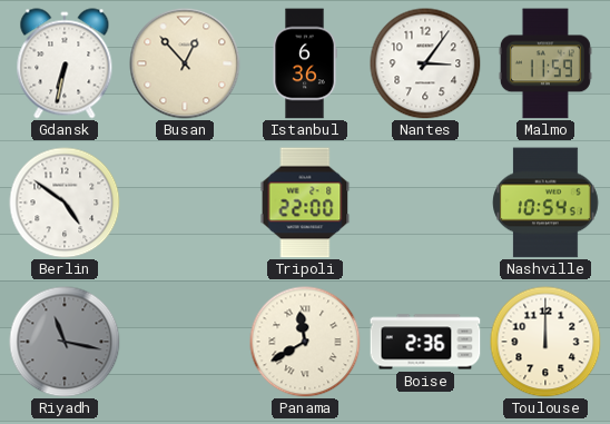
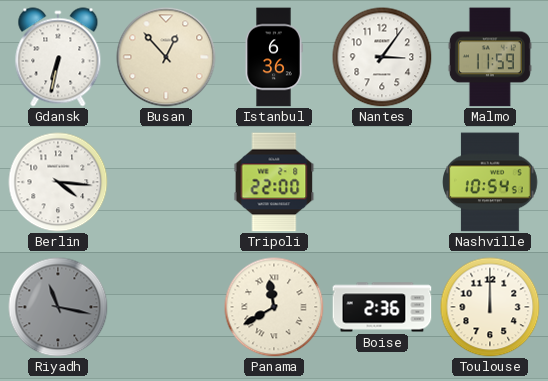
Berlin: 4:51 -> 4:16
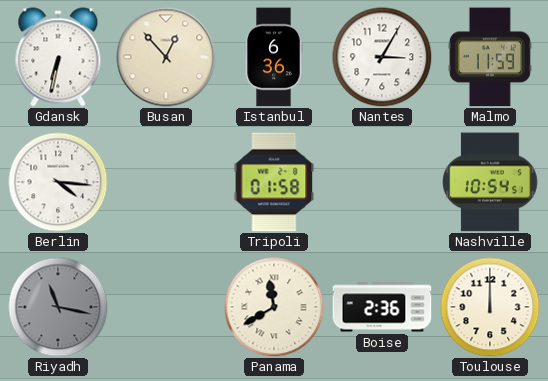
Nantes: 3:06 -> 3:05
Tripoli: 22:00 -> 01:58
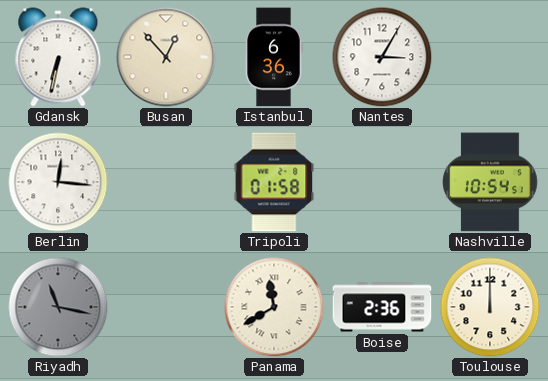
Malmo: 11:59 -> none
Berlin: 4:16 -> 12:16
